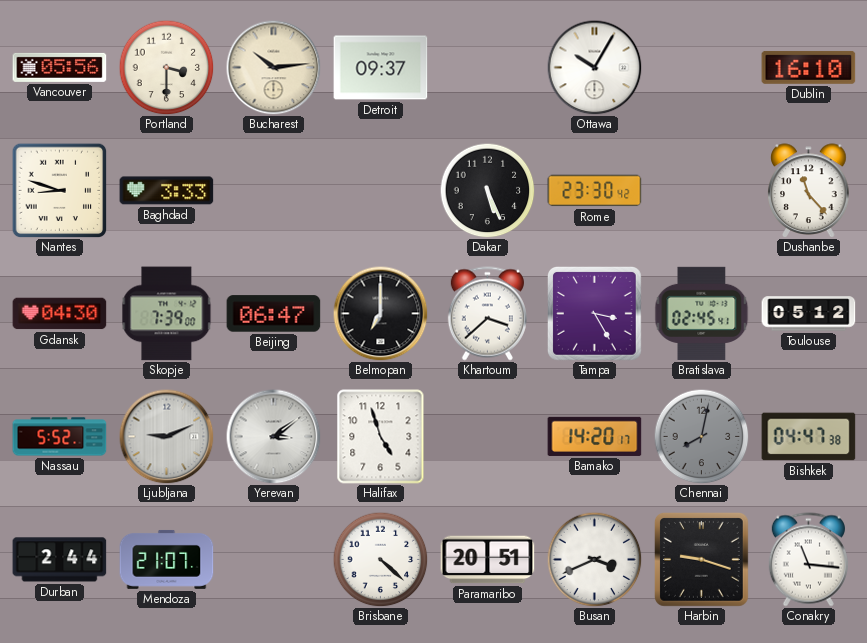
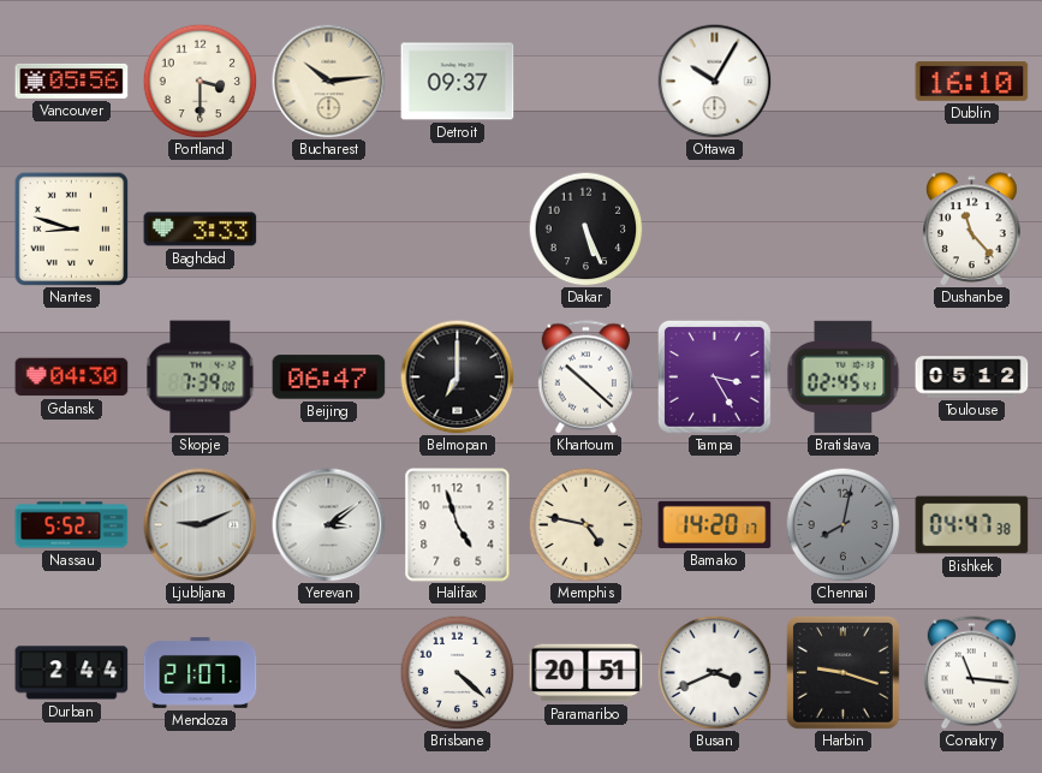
Rome: 23:30 -> none
Khartoum: 3:38 -> 10:22
Memphis: none -> 4:47
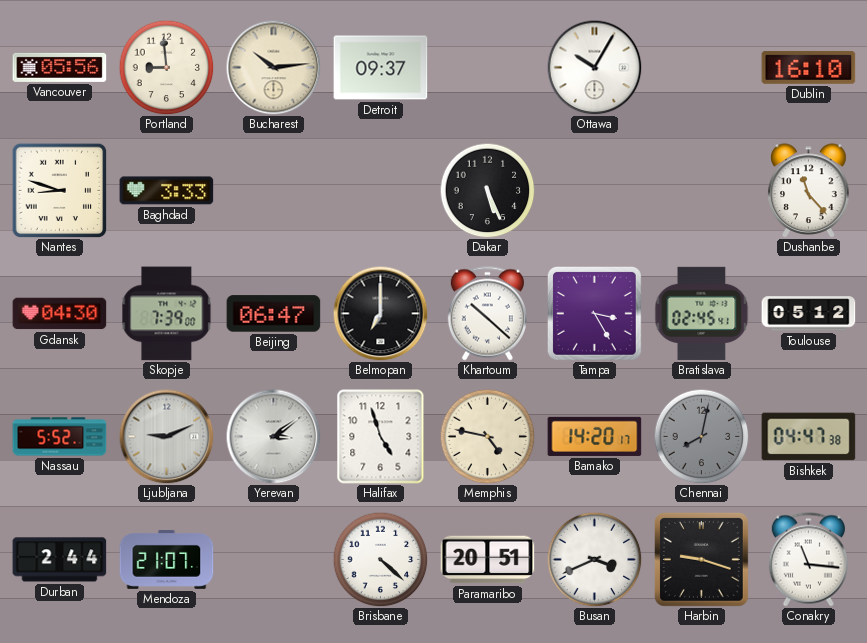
Portland: 3:30 -> 8:59
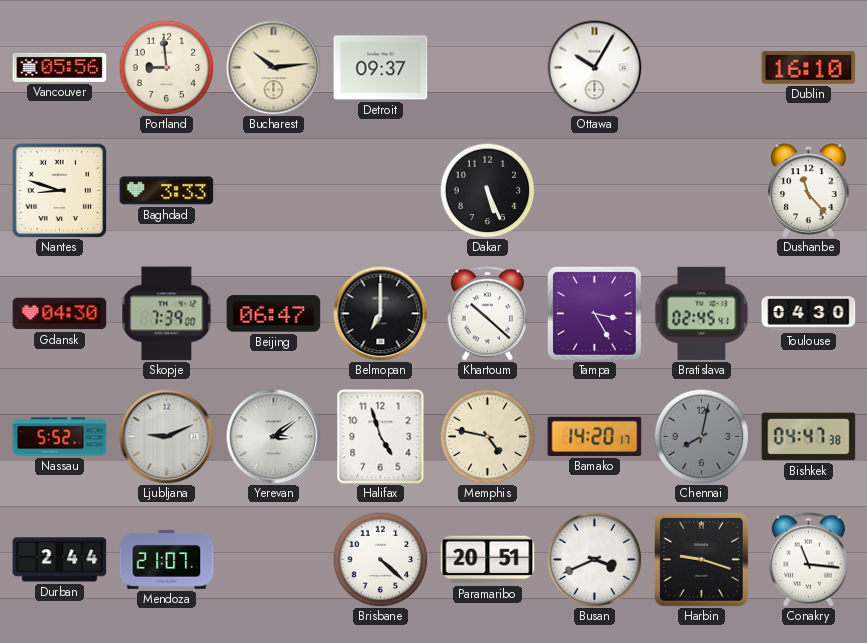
Toulouse: 05:12 -> 04:30
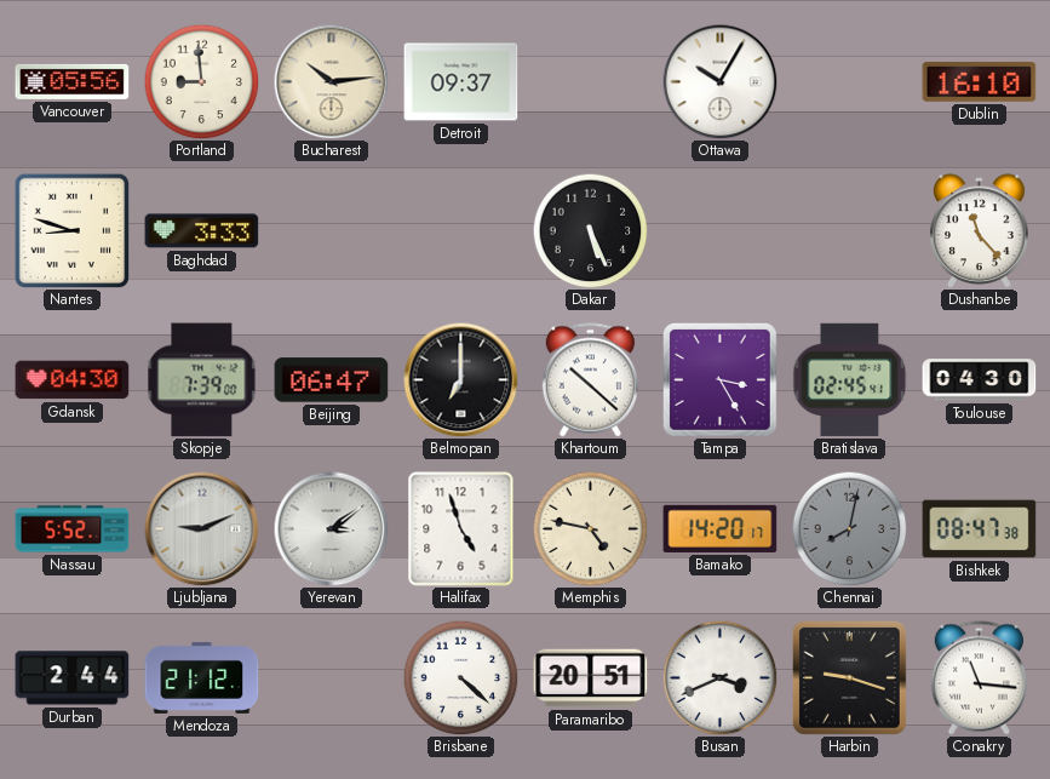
Bishkek: 04:47 -> 08:47
Mendoza: 21:07 -> 21:12
